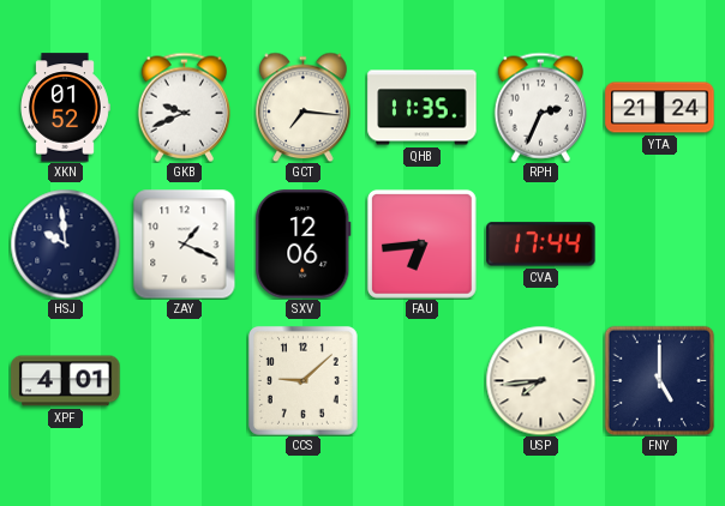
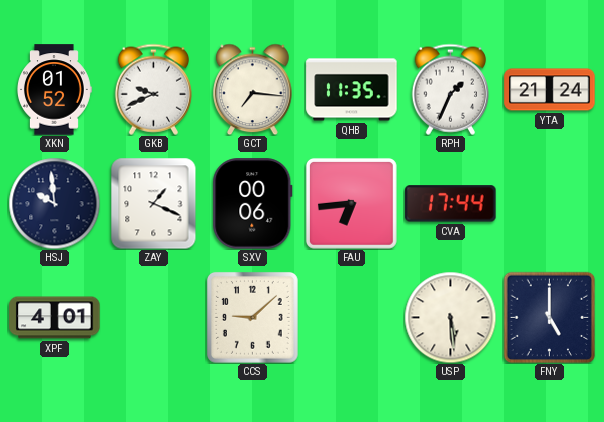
RPH: 2:34 -> 1:34
SXV: 12:06 -> 00:06
USP: 7:44 -> 5:29
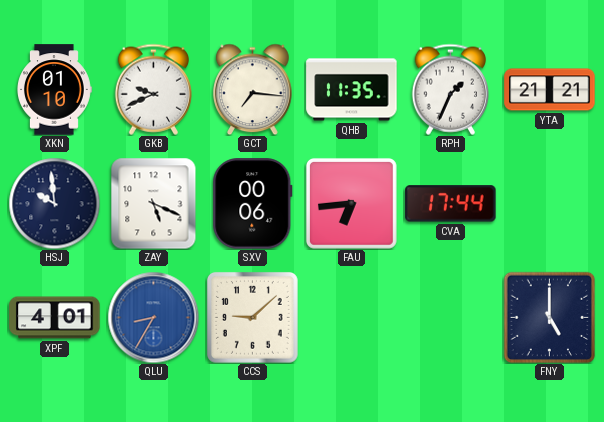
XKN: 01:52 -> 01:10
YTA: 21:24 -> 21:21
ZAY: 1:19 -> 5:19
QLU: none -> 8:35
USP: 5:29 -> none
